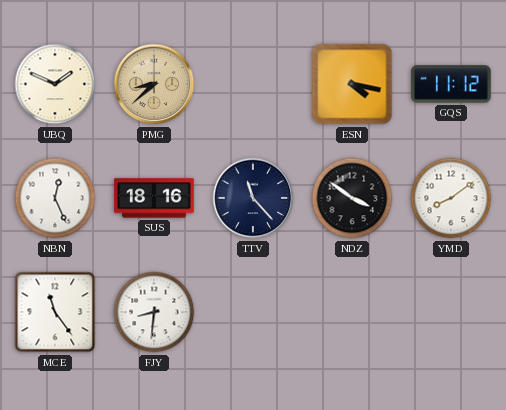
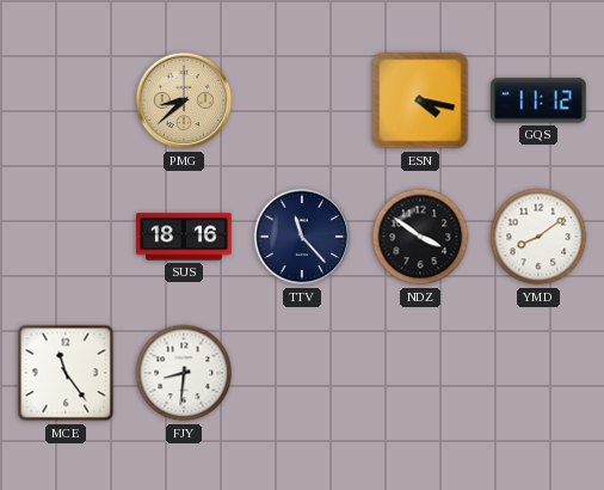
UBQ: 1:49 -> none
NBN: 12:26 -> none
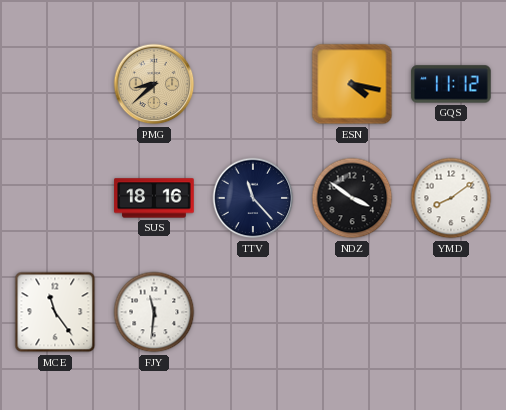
FJY: 8:31 -> 11:31
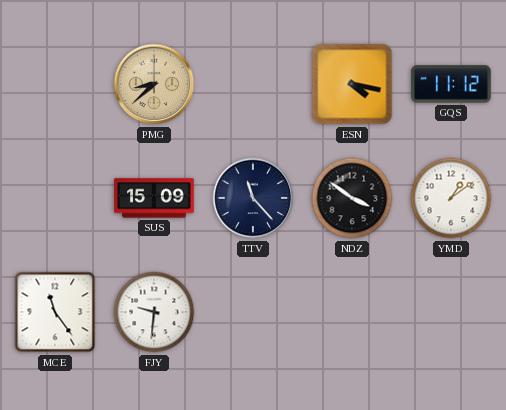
SUS: 18:16 -> 15:09
YMD: 8:09 -> 1:09
FJY: 11:31 -> 9:31
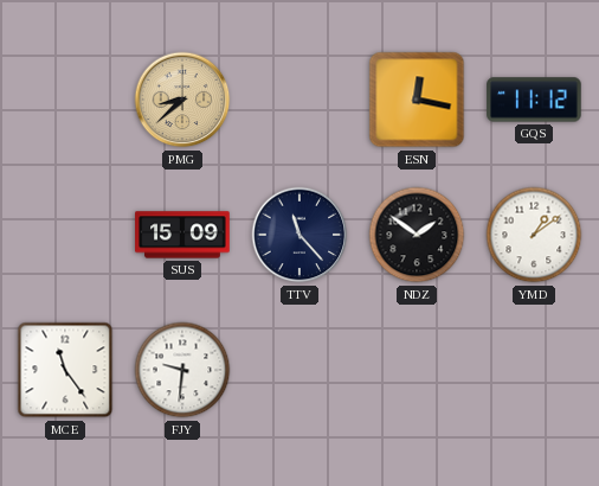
ESN: 4:17 -> 12:17
NDZ: 3:51 -> 1:51
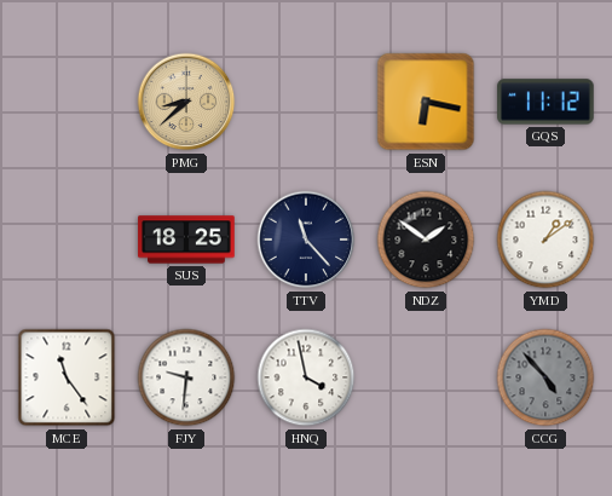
ESN: 12:17 -> 6:17
SUS: 15:09 -> 18:25
HNQ: none -> 3:58
CCG: none -> 4:53
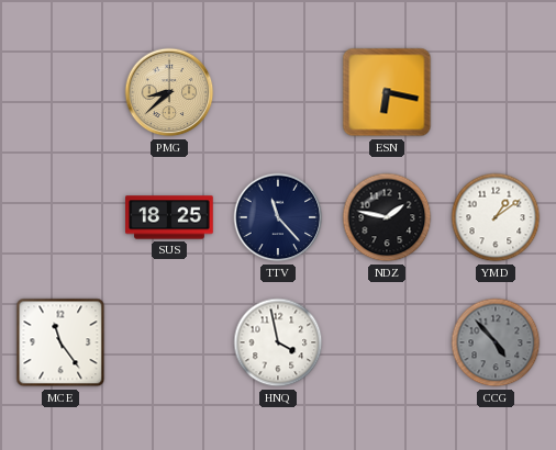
GQS: 11:12 -> none
NDZ: 1:51 -> 1:47
FJY: 9:31 -> none
